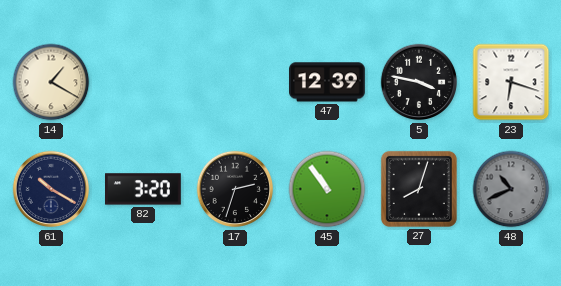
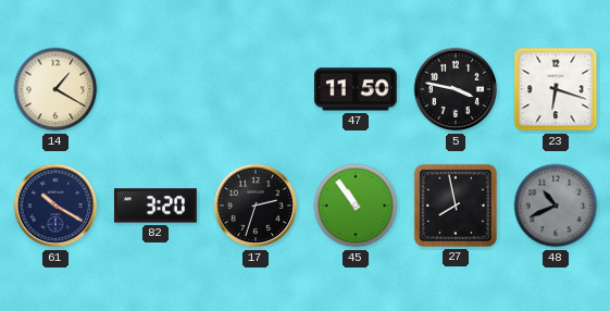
47: 12:39 -> 11:50
27: 8:03 -> 7:58
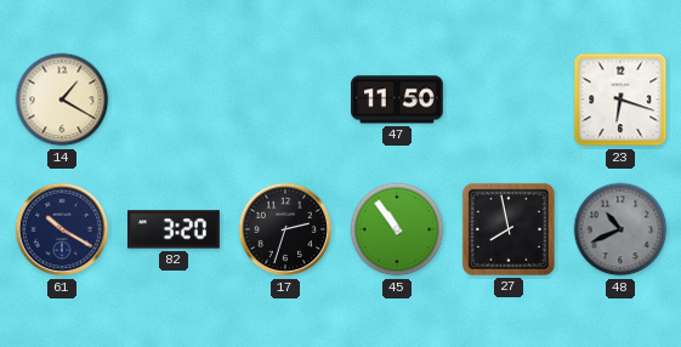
5: 3:47 -> none
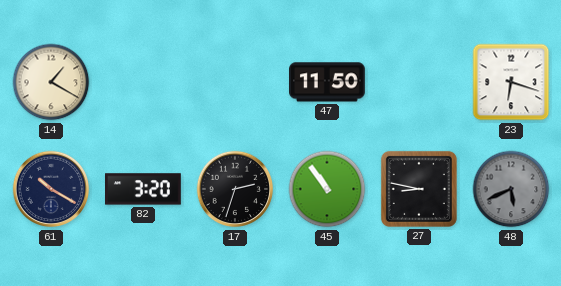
27: 7:58 -> 8:47
48: 10:41 -> 5:41
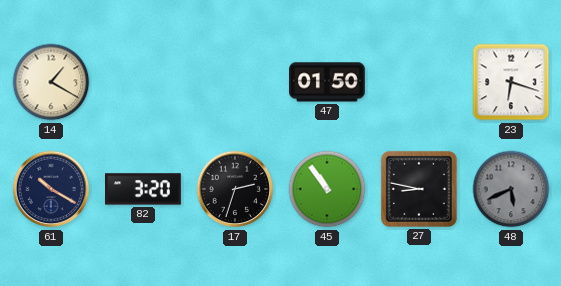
47: 11:50 -> 01:50
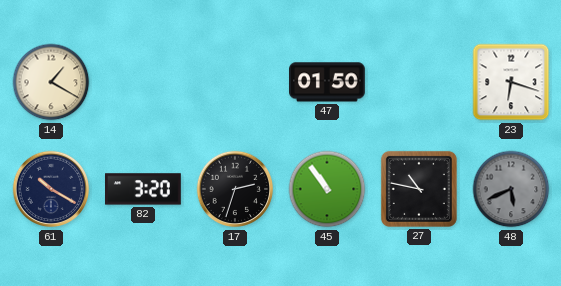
27: 8:47 -> 10:47
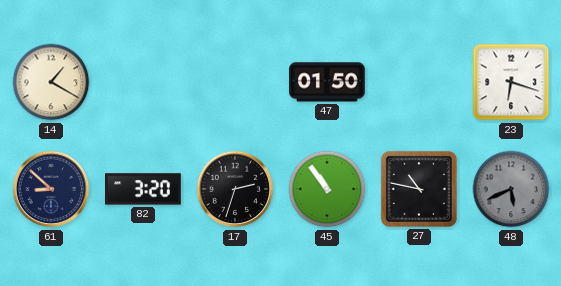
61: 10:20 -> 8:52
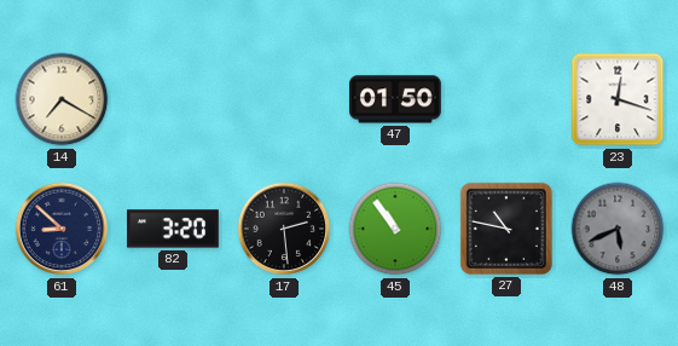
14: 1:20 -> 7:20
23: 6:18 -> 12:18
17: 2:33 -> 2:29
